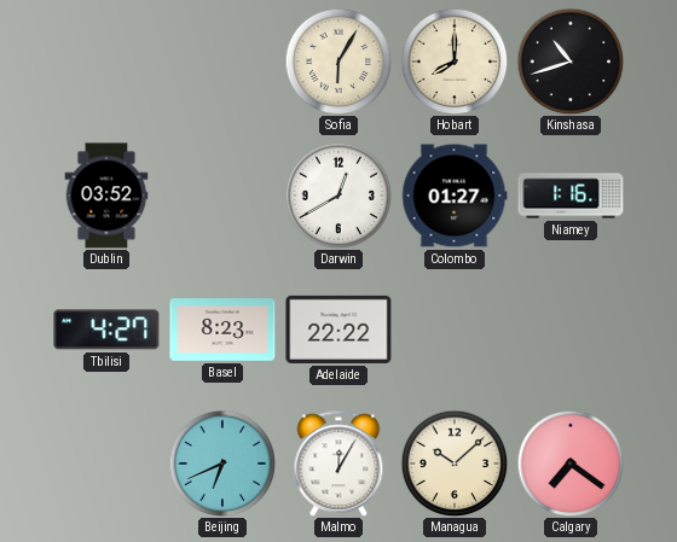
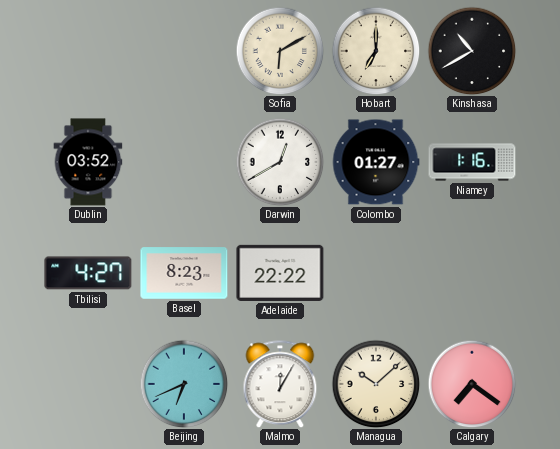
Sofia: 6:05 -> 6:10
Hobart: 8:00 -> 7:00
Kinshasa: 10:42 -> 10:40
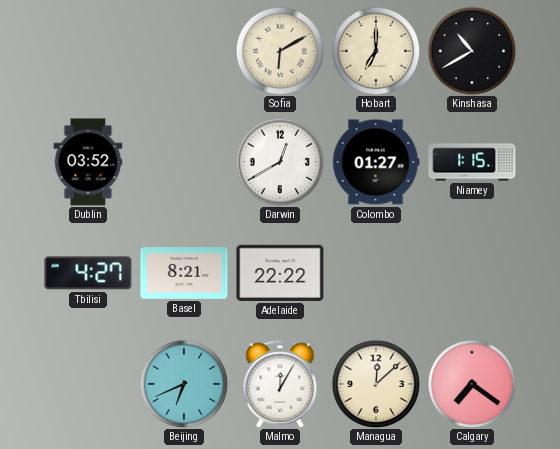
Niamey: 1:16 -> 1:15
Basel: 8:23 -> 8:21
Managua: 10:08 -> 12:08
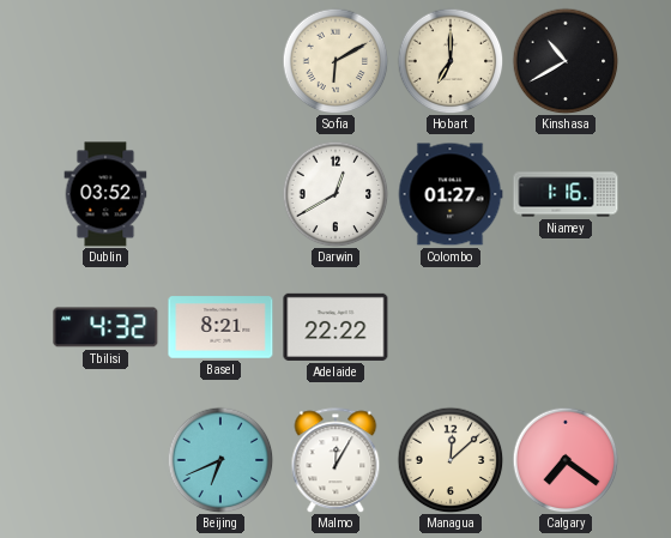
Niamey: 1:15 -> 1:16
Tbilisi: 4:27 -> 4:32
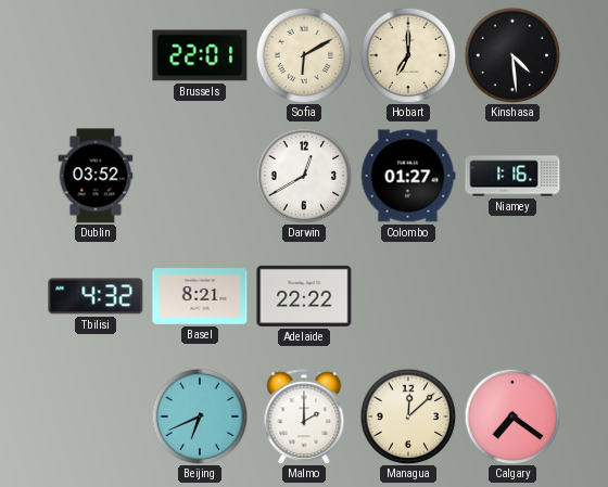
Brussels: none -> 22:01
Kinshasa: 10:40 -> 4:29
Malmo: 12:05 -> 2:00
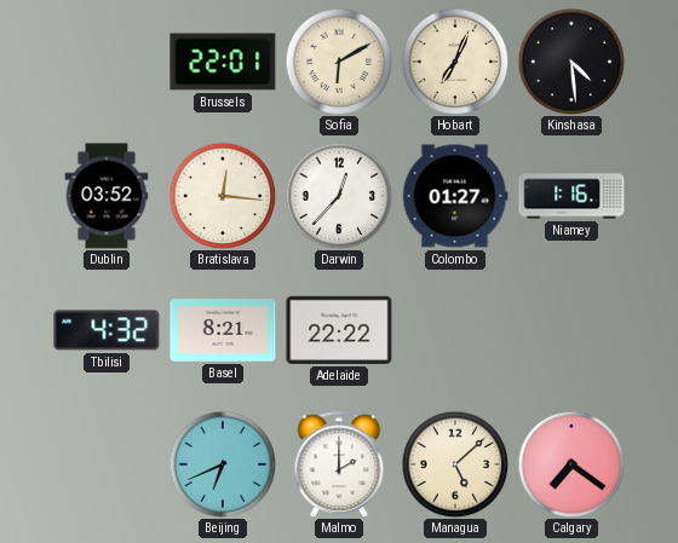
Hobart: 7:00 -> 7:04
Bratislava: none -> 12:16
Darwin: 12:40 -> 12:37
Managua: 12:08 -> 5:08
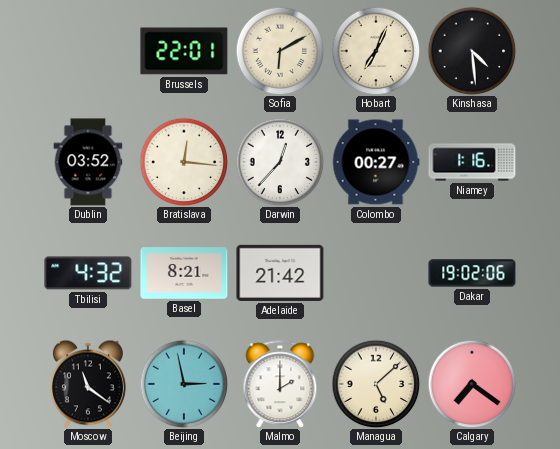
Colombo: 01:27 -> 00:27
Adelaide: 22:22 -> 21:42
Dakar: none -> 19:02
Moscow: none -> 11:21
Beijing: 6:41 -> 2:58
